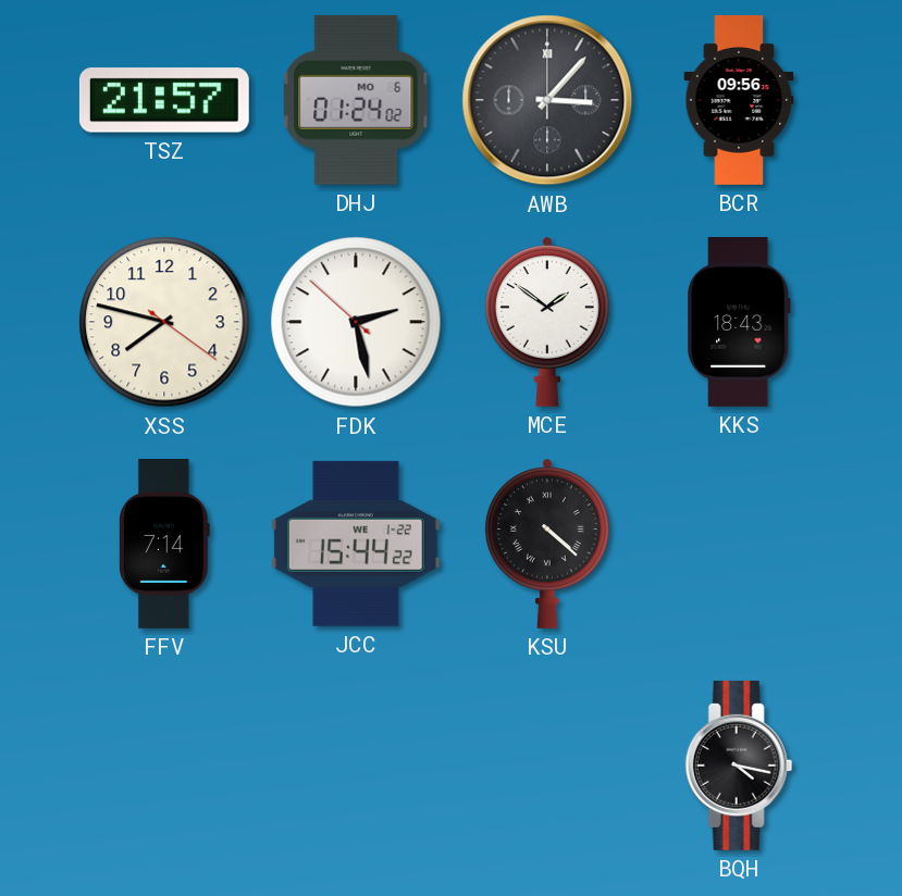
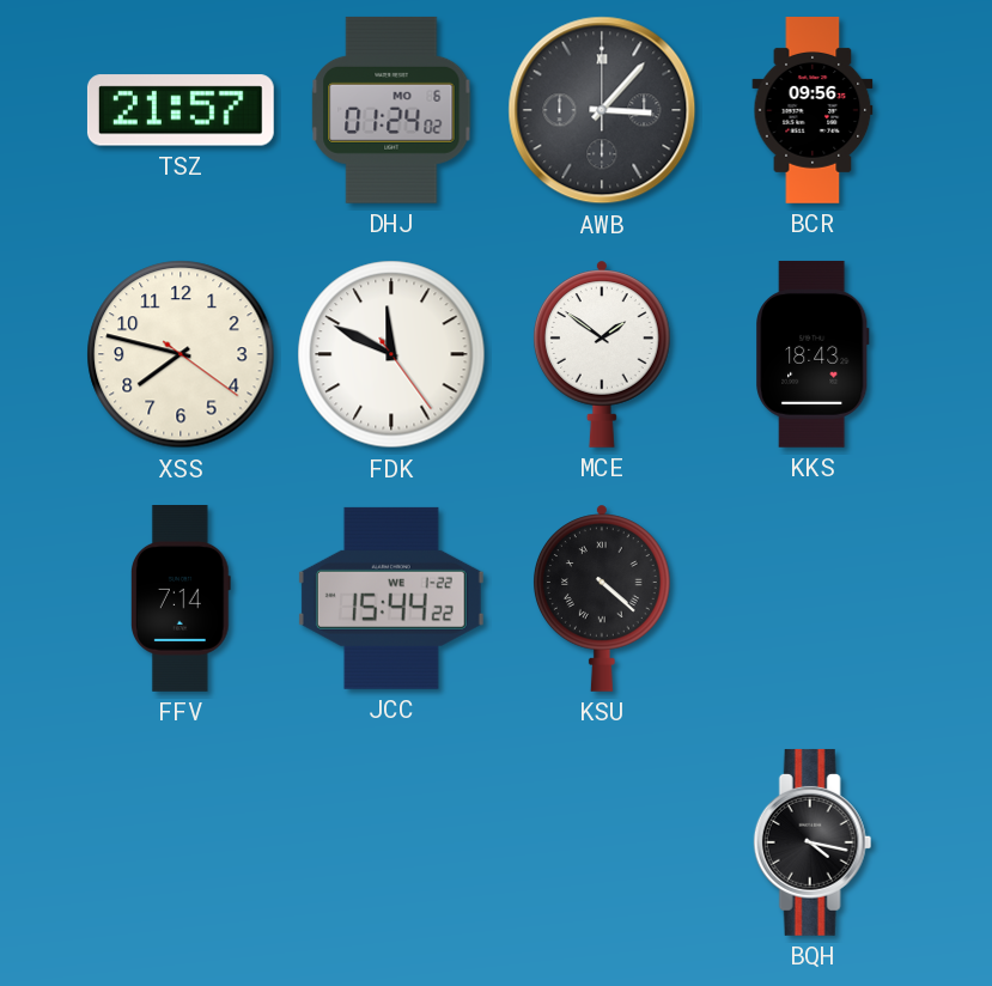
FDK: 2:27 -> 11:49
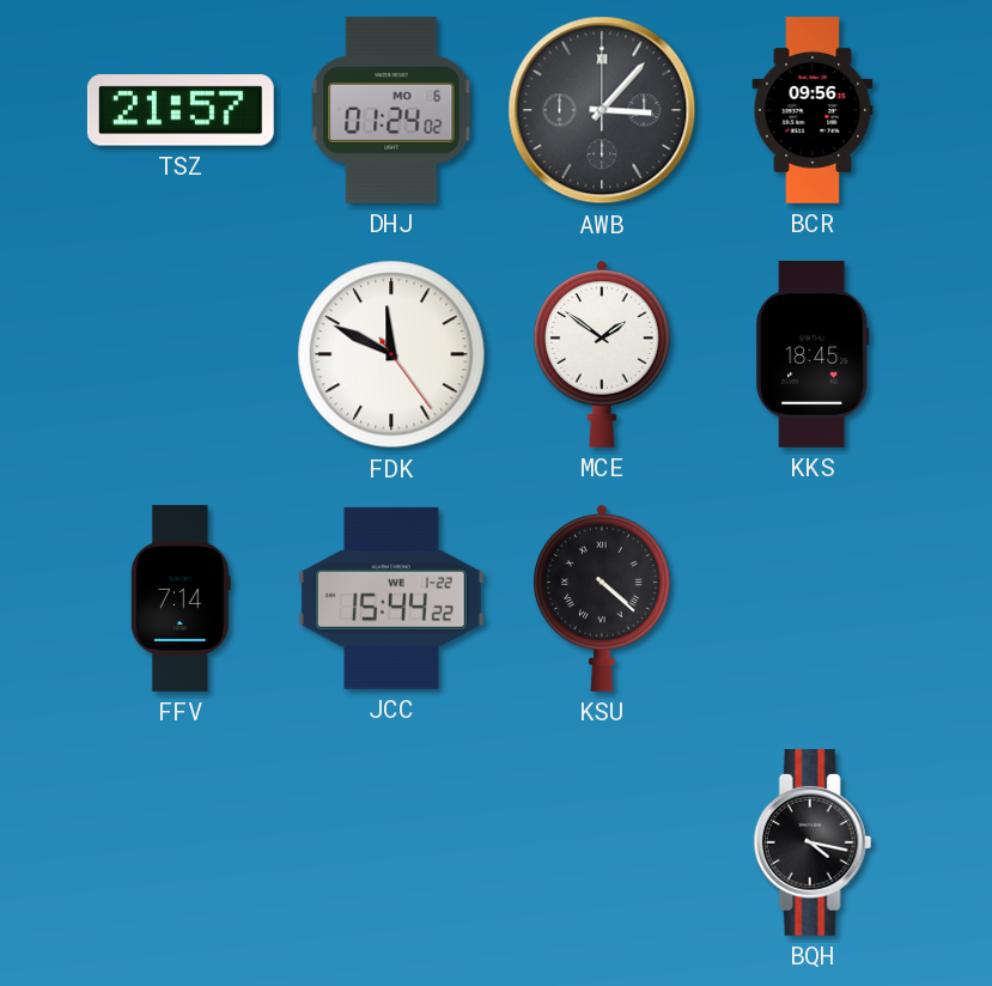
XSS: 7:47 -> none
KKS: 18:43 -> 18:45
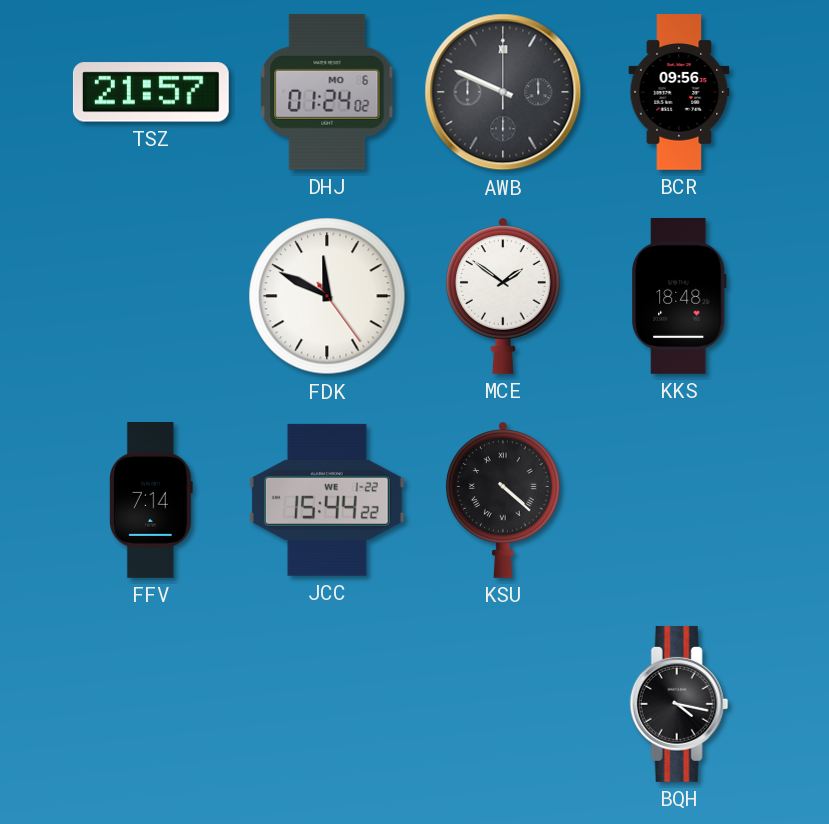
AWB: 3:07 -> 9:49
KKS: 18:45 -> 18:48
